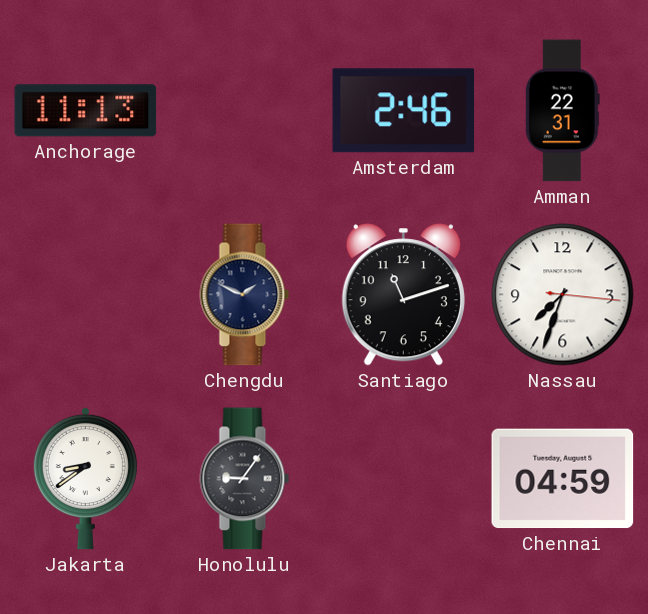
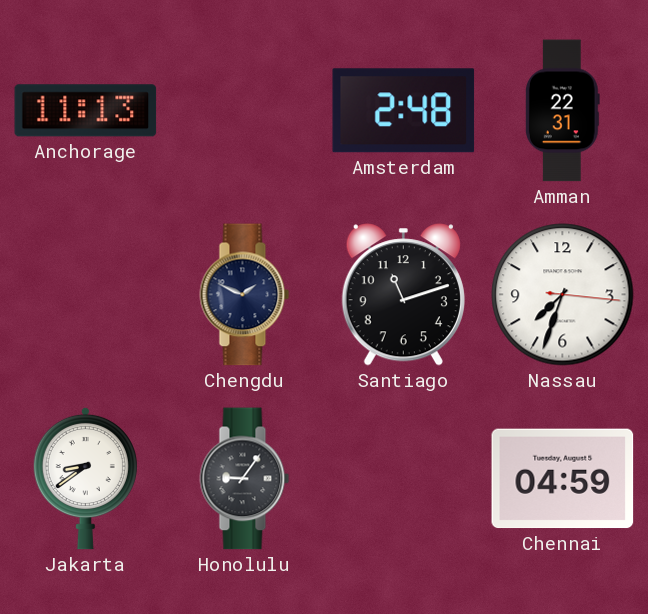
Amsterdam: 2:46 -> 2:48
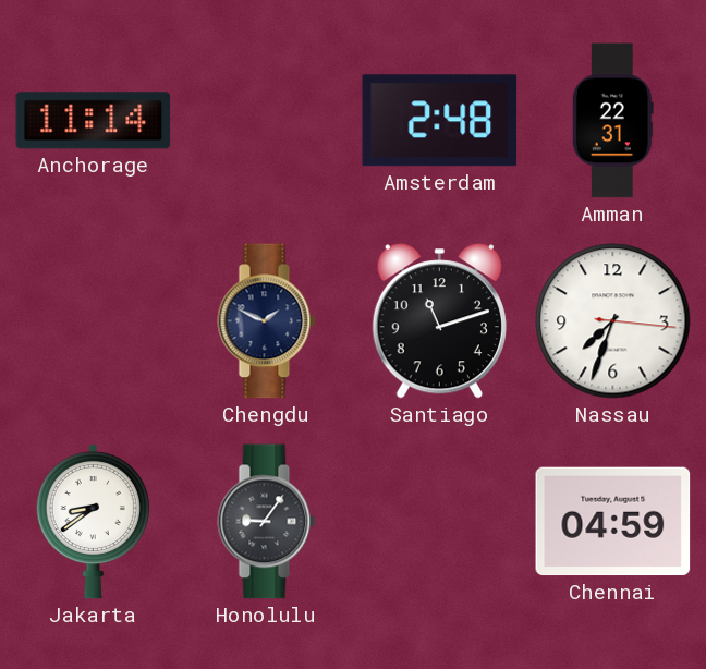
Anchorage: 11:13 -> 11:14
